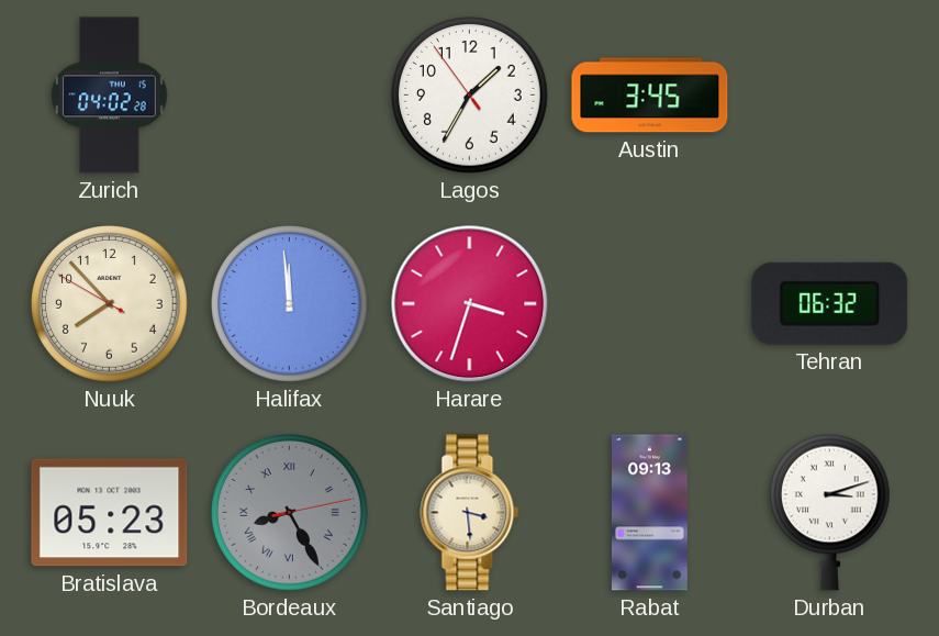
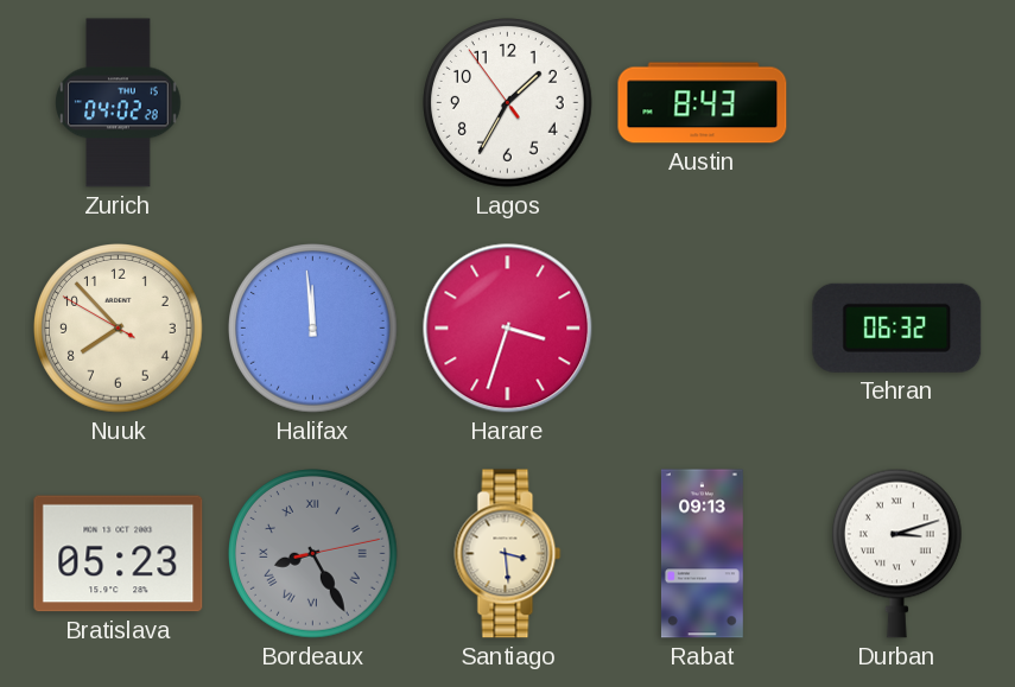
Austin: 3:45 -> 8:43
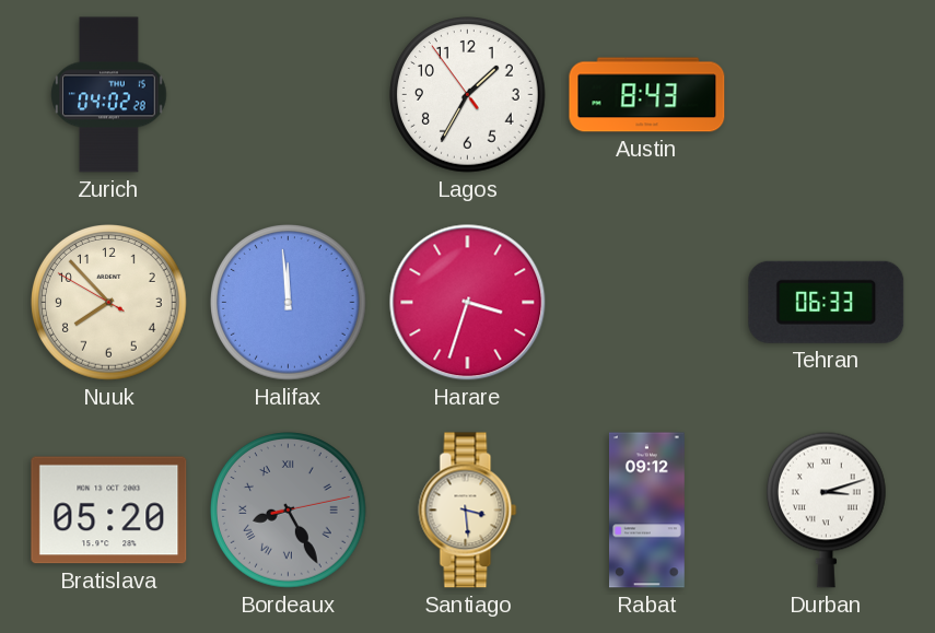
Tehran: 06:32 -> 06:33
Bratislava: 05:23 -> 05:20
Rabat: 09:13 -> 09:12
